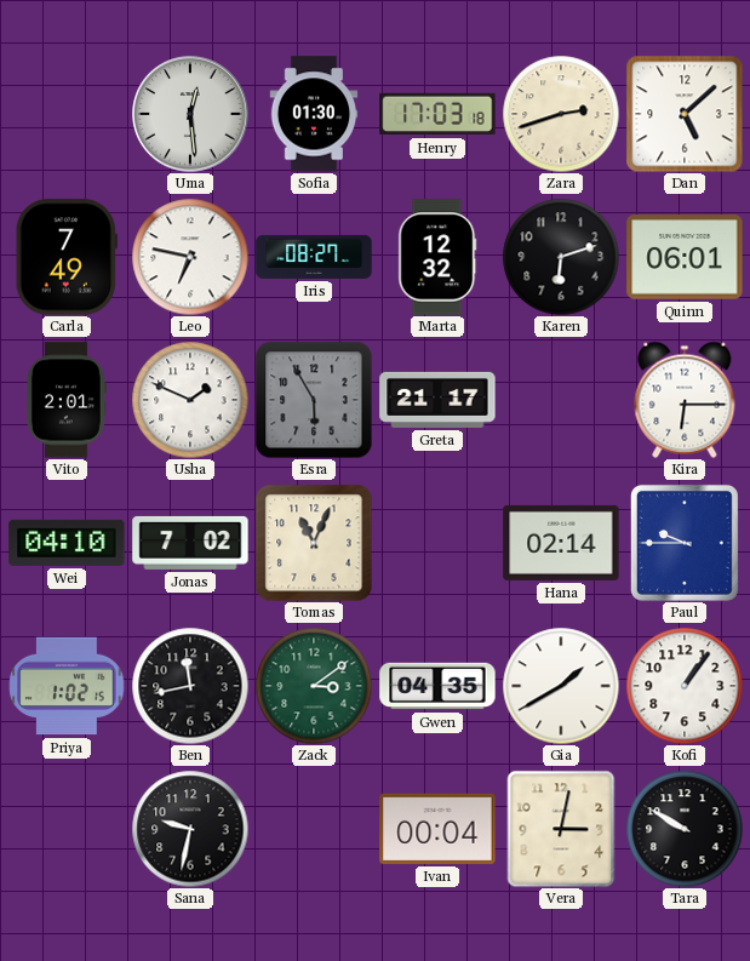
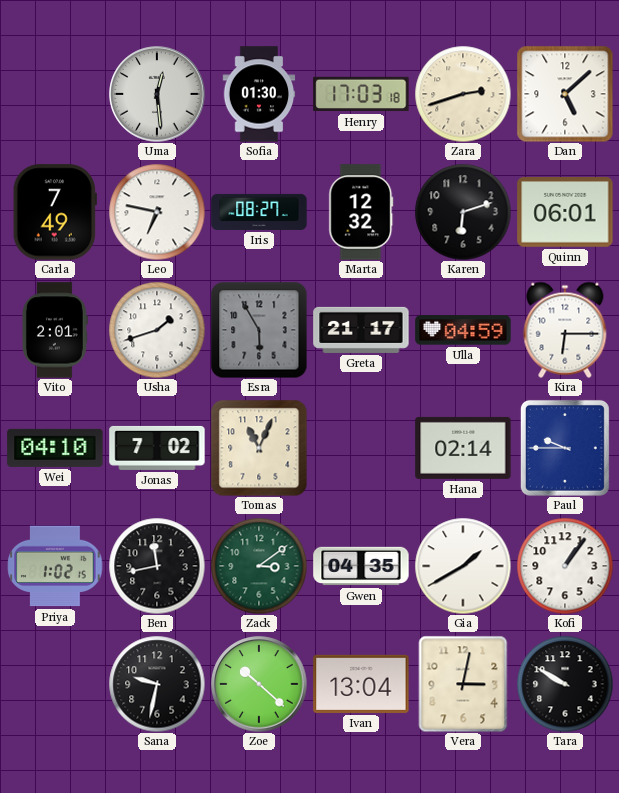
Usha: 1:49 -> 1:42
Ulla: none -> 04:59
Zoe: none -> 10:22
Ivan: 00:04 -> 13:04
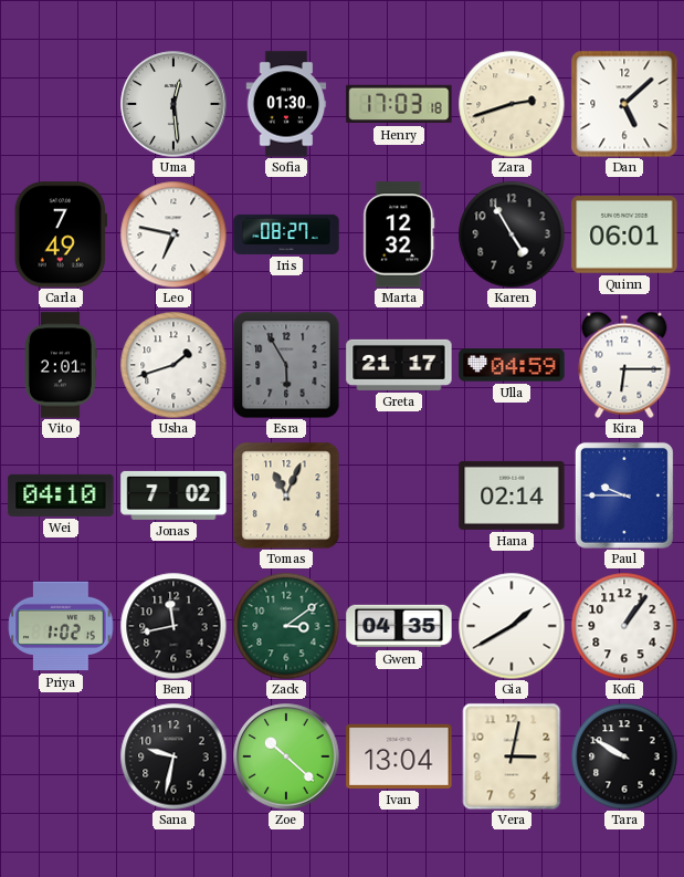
Karen: 6:12 -> 4:55
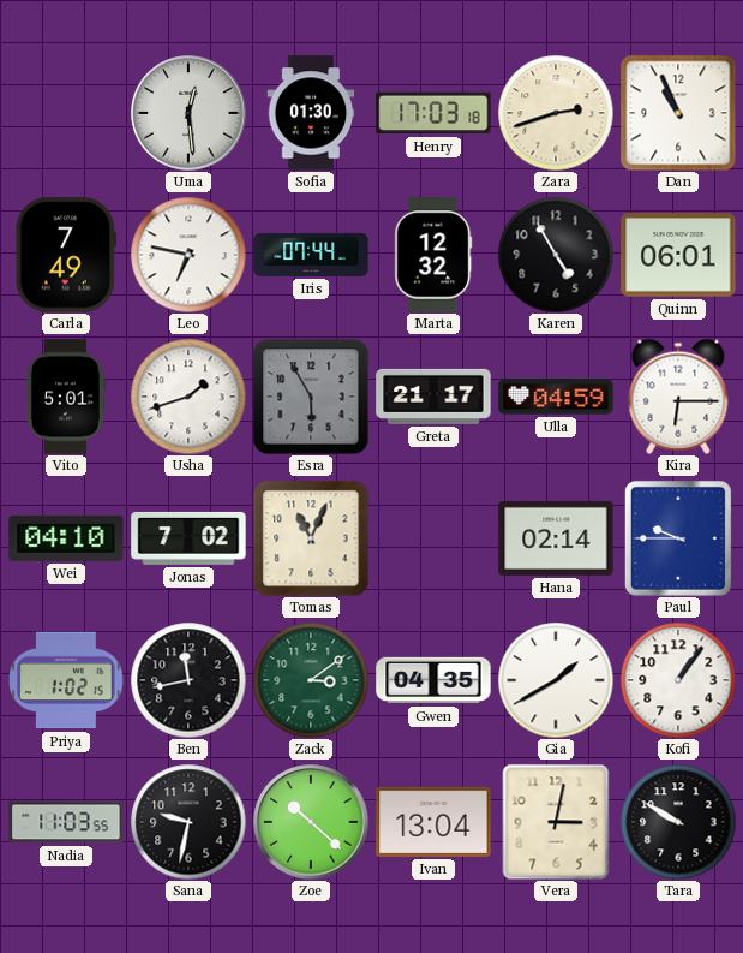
Dan: 5:08 -> 10:56
Iris: 08:27 -> 07:44
Vito: 2:01 -> 5:01
Nadia: none -> 11:03
